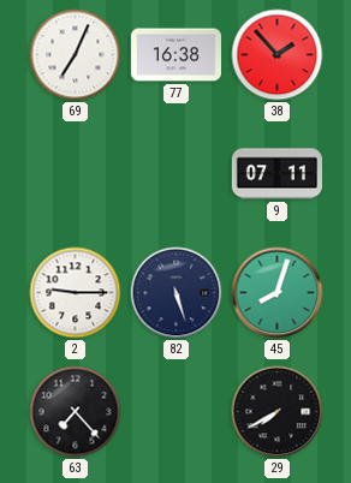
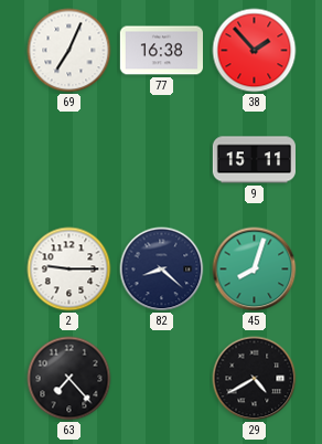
9: 07:11 -> 15:11
82: 5:27 -> 8:22
29: 7:40 -> 4:40
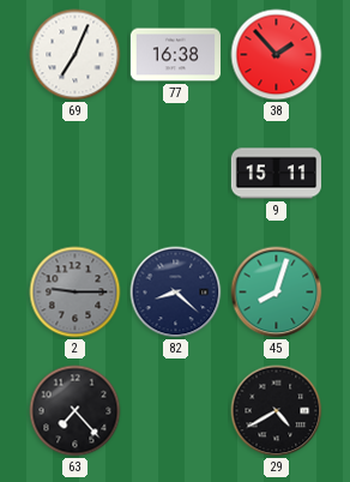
2 dial: white -> grey
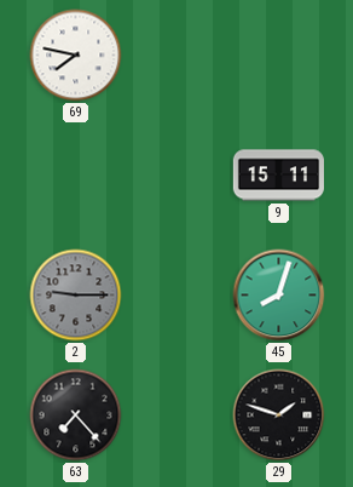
69: 7:04 -> 7:47
77: 16:38 -> none
38: 1:53 -> none
82: 8:22 -> none
29: 4:40 -> 1:48
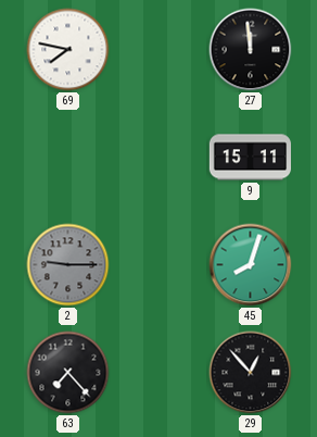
27: none -> 11:59
29: 1:48 -> 12:53
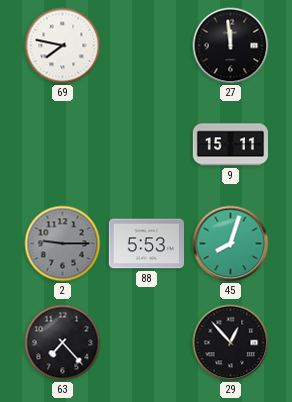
88: none -> 5:53
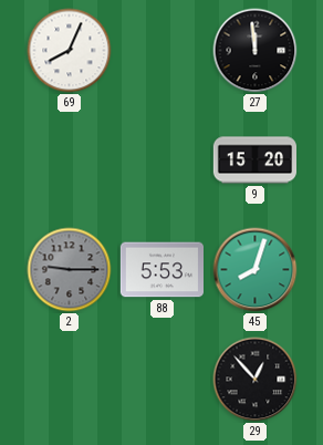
69: 7:47 -> 8:04
9: 15:11 -> 15:20
63: 7:23 -> none
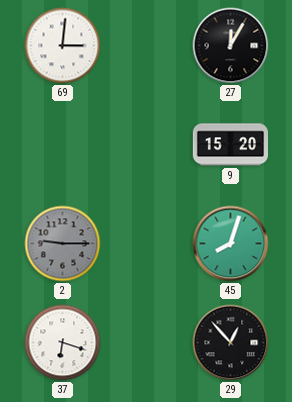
69: 8:04 -> 3:01
27: 11:59 -> 12:05
88: 5:53 -> none
37: none -> 6:18
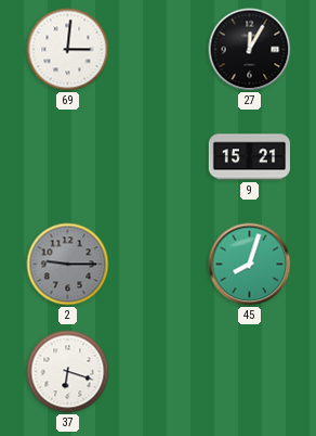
9: 15:20 -> 15:21
29: 12:53 -> none
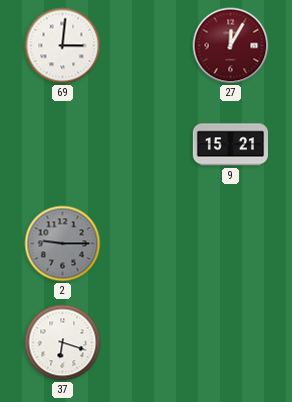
27 dial: black -> burgundy
45: 8:03 -> none
